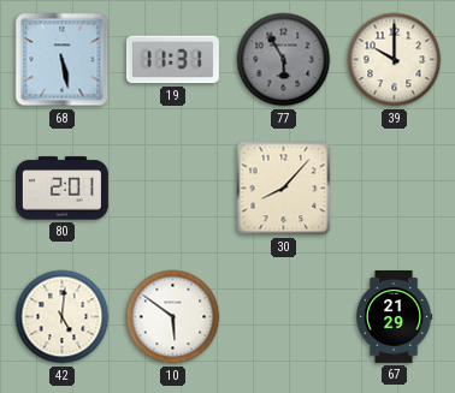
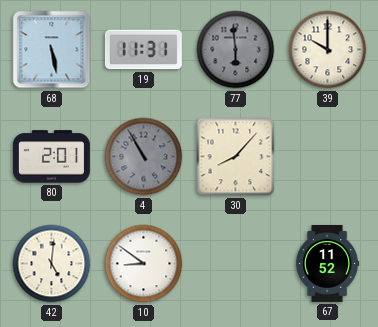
77: 5:55 -> 5:59
4: none -> 10:55
10: 5:51 -> 8:51
67: 21:29 -> 11:52
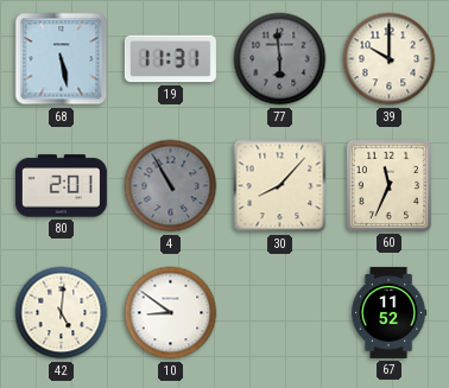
60: none -> 11:34
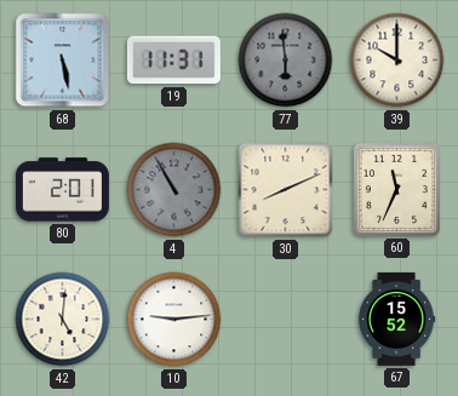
30: 8:07 -> 8:11
10: 8:51 -> 9:14
67: 11:52 -> 15:52
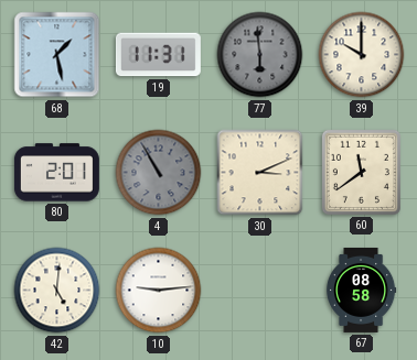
68: 5:28 -> 1:28
30: 8:11 -> 3:11
60: 11:34 -> 11:39
67: 15:52 -> 08:58
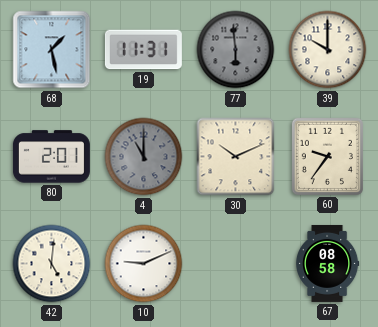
4: 10:55 -> 11:00
30: 3:11 -> 10:11
60: 11:39 -> 9:36
10: 9:14 -> 9:11
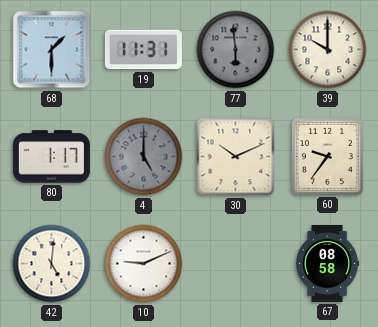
68: 1:28 -> 1:30
80: 2:01 -> 1:17
4: 11:00 -> 5:00
